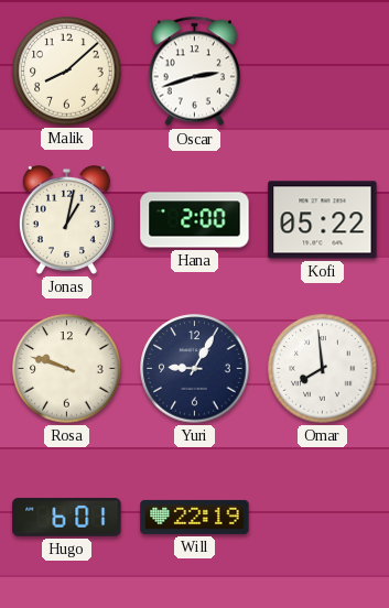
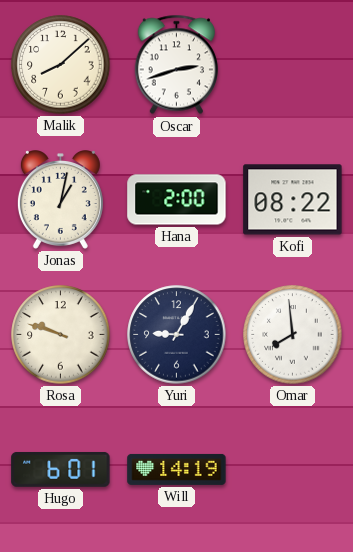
Kofi: 05:22 -> 08:22
Will: 22:19 -> 14:19
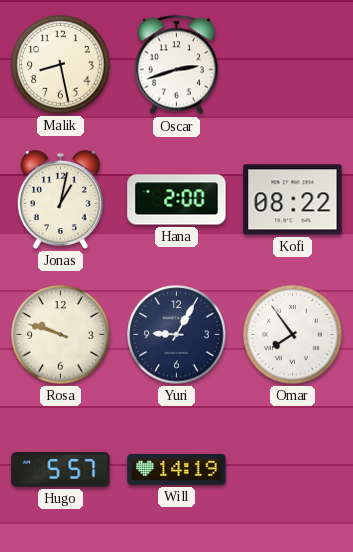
Malik: 8:08 -> 8:28
Omar: 7:59 -> 7:54
Hugo: 6:01 -> 5:57
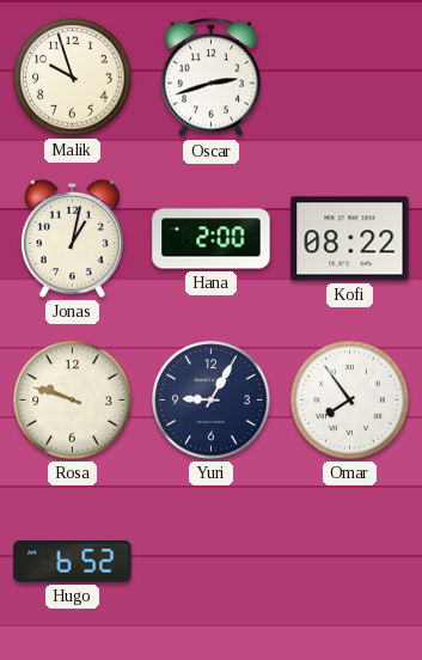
Malik: 8:28 -> 9:57
Hugo: 5:57 -> 6:52
Will: 14:19 -> none
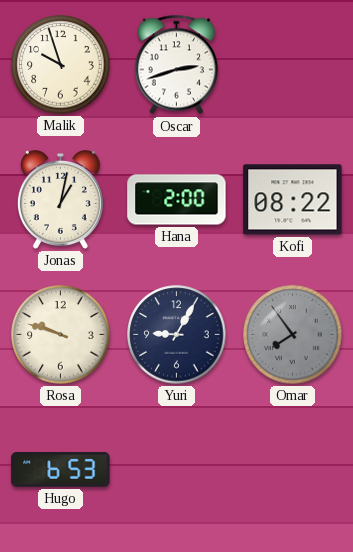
Omar dial: white -> grey
Hugo: 6:52 -> 6:53
